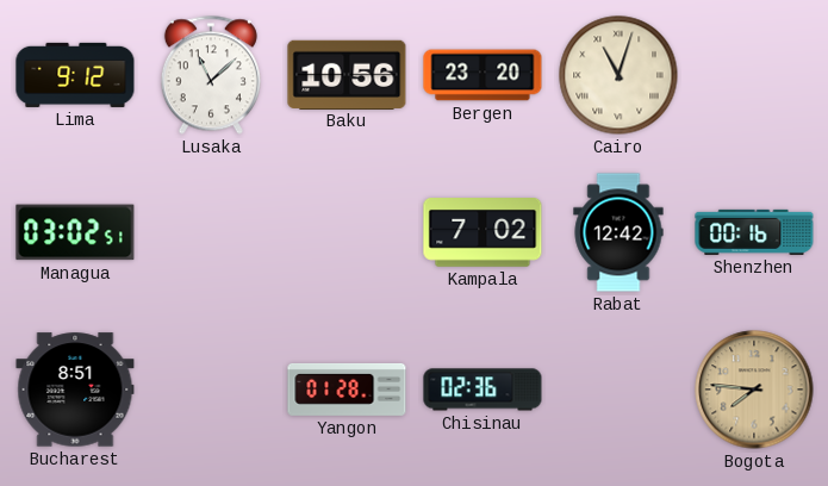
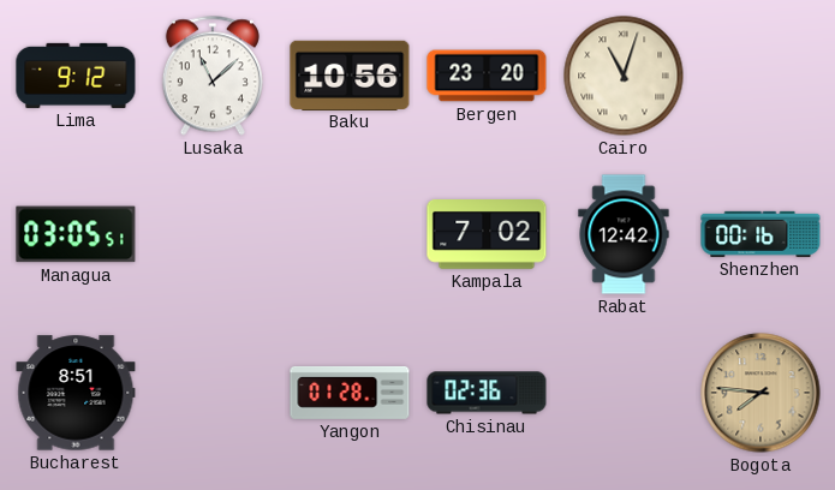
Managua: 03:02 -> 03:05
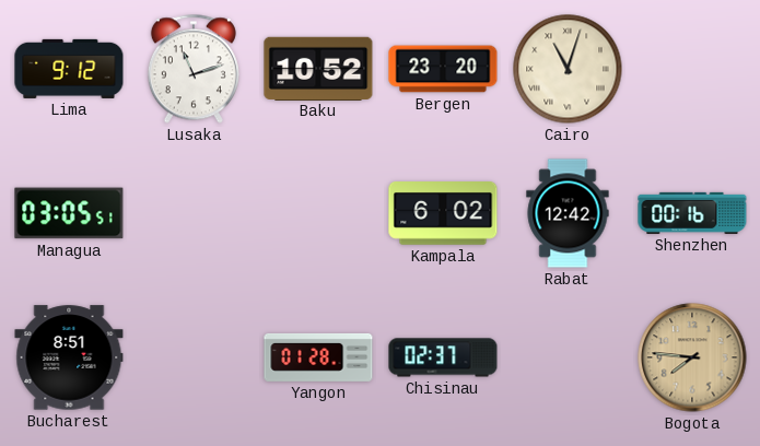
Lusaka: 11:08 -> 11:12
Baku: 10:56 -> 10:52
Kampala: 7:02 -> 6:02
Chisinau: 02:36 -> 02:37
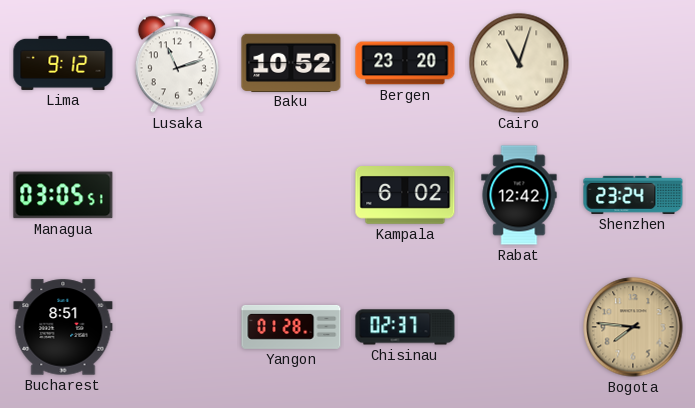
Shenzhen: 00:16 -> 23:24
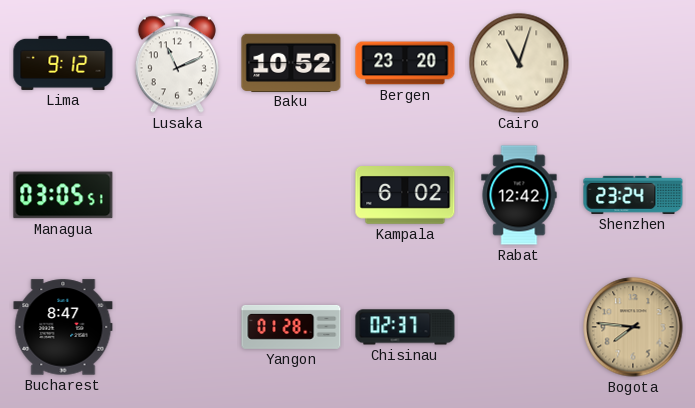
Lusaka: 11:12 -> 11:11
Bucharest: 8:51 -> 8:47
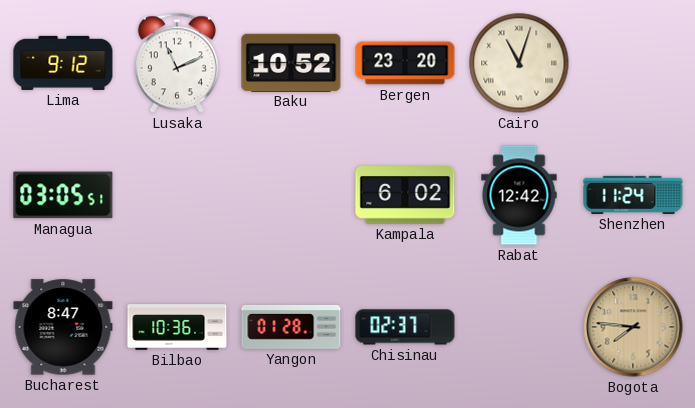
Shenzhen: 23:24 -> 11:24
Bilbao: none -> 10:36
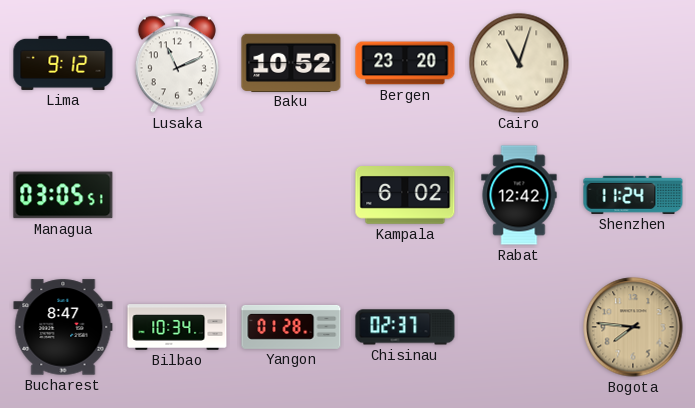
Bilbao: 10:36 -> 10:34
